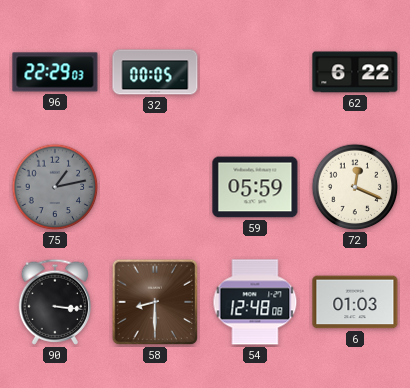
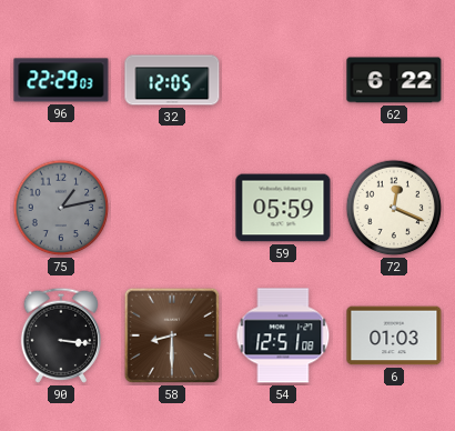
32: 00:05 -> 12:05
54: 12:48 -> 12:51
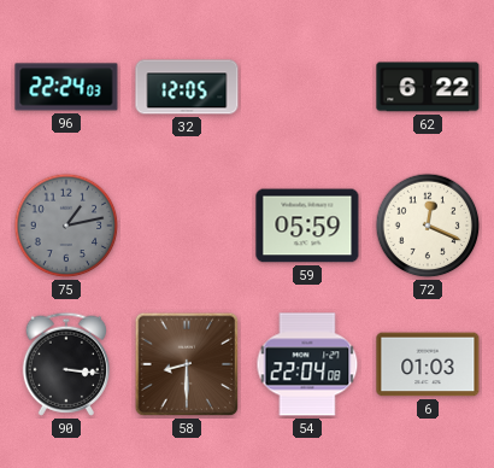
96: 22:29 -> 22:24
54: 12:51 -> 22:04
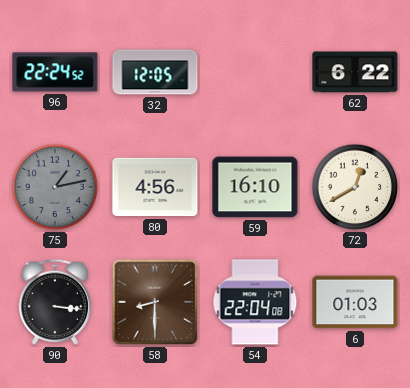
96: 22:24:03 -> 22:24:52
80: none -> 4:56
59: 05:59 -> 16:10
72: 12:19 -> 12:40
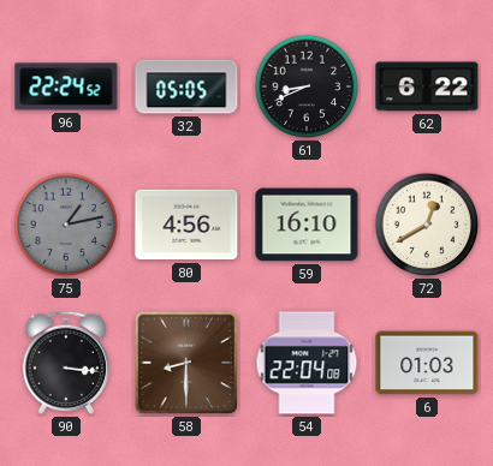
32: 12:05 -> 05:05
61: none -> 8:41
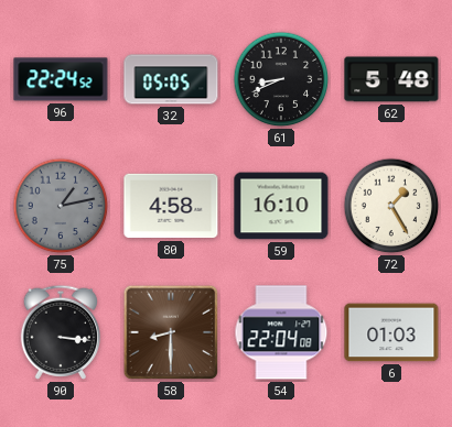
62: 6:22 -> 5:48
80: 4:56 -> 4:58
72: 12:40 -> 1:25
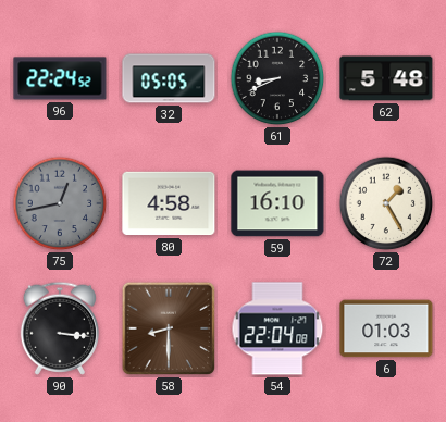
75: 1:13 -> 12:43
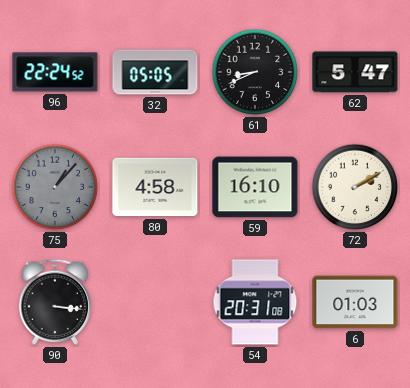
62: 5:48 -> 5:47
75: 12:43 -> 1:07
72: 1:25 -> 2:10
58: 8:30 -> none
54: 22:04 -> 20:31
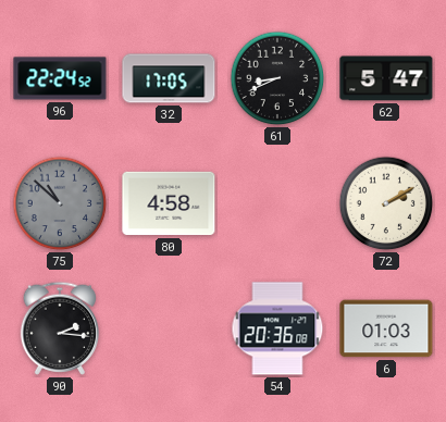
32: 05:05 -> 17:05
75: 1:07 -> 10:52
59: 16:10 -> none
90: 3:16 -> 2:16
54: 20:31 -> 20:36
